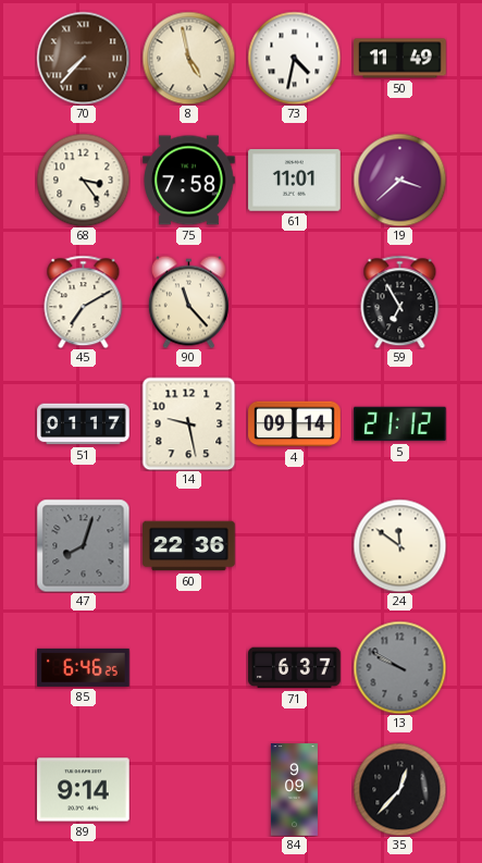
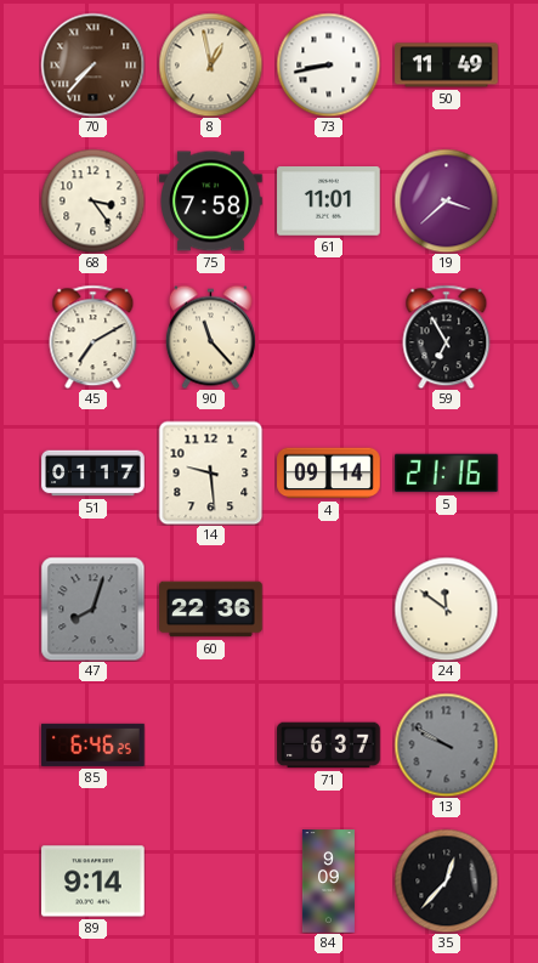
8: 4:58 -> 12:58
73: 4:32 -> 8:43
14: 9:28 -> 9:29
5: 21:12 -> 21:16
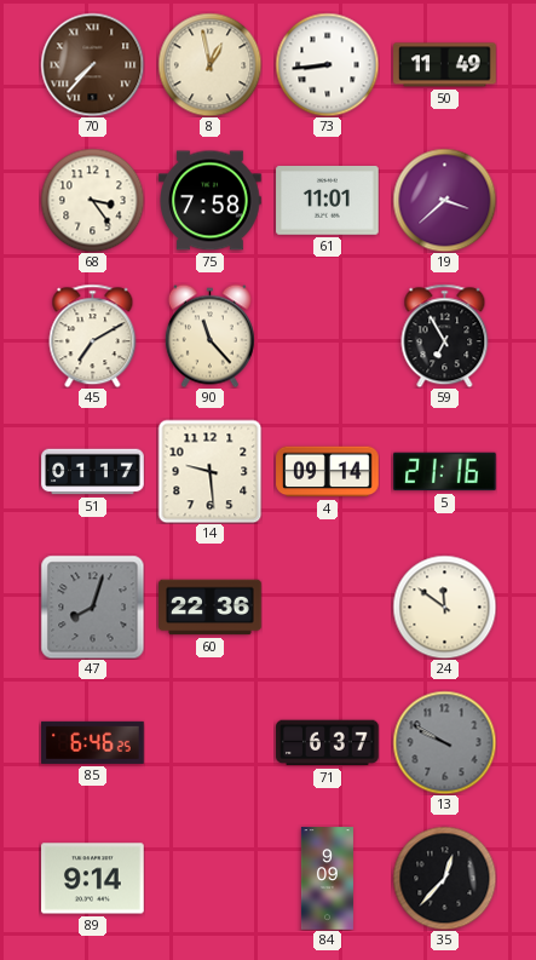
73: 8:43 -> 8:44
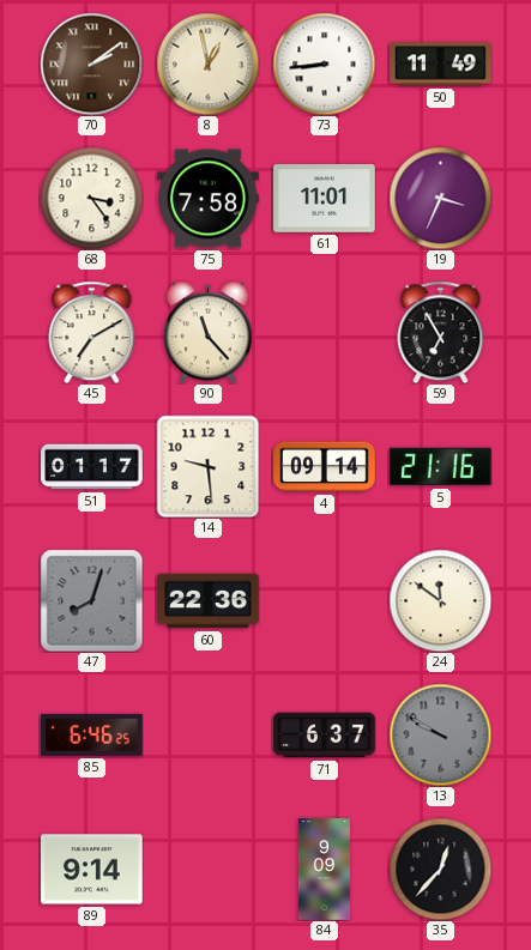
70: 7:37 -> 2:09
19: 3:38 -> 3:34
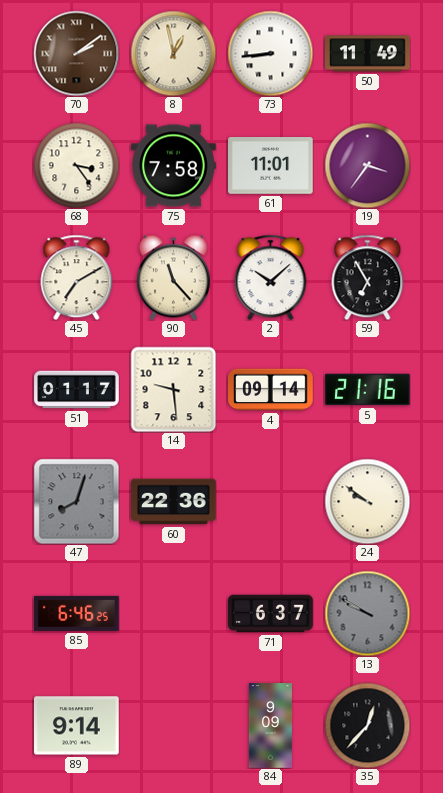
19: 3:34 -> 3:36
2: none -> 10:08
24: 11:51 -> 9:51
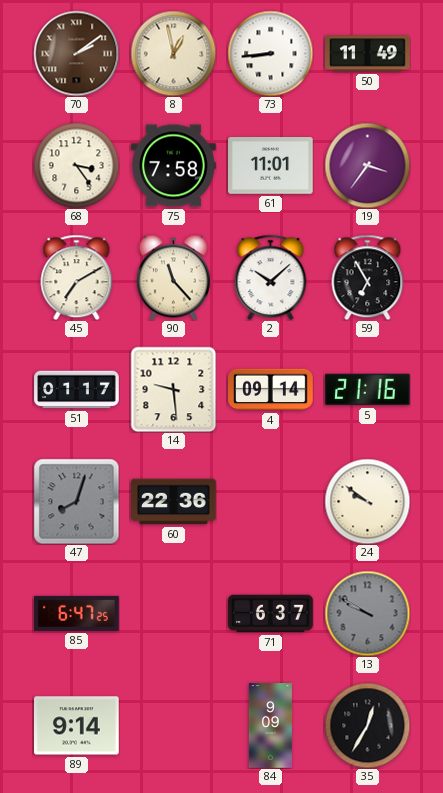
85: 6:46 -> 6:47
35: 12:37 -> 12:35
